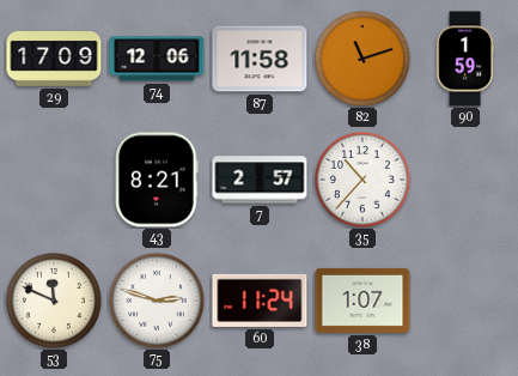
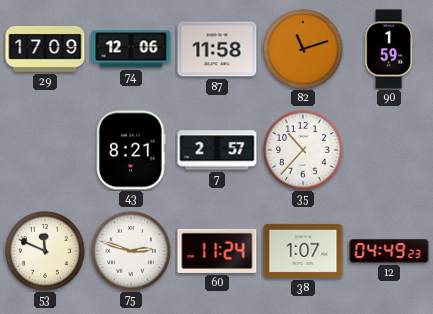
12: none -> 04:49
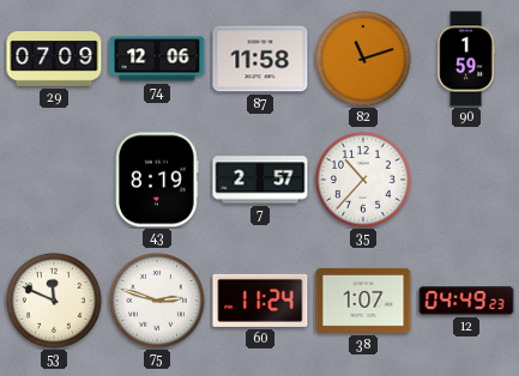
29: 17:09 -> 07:09
43: 8:21 -> 8:19
